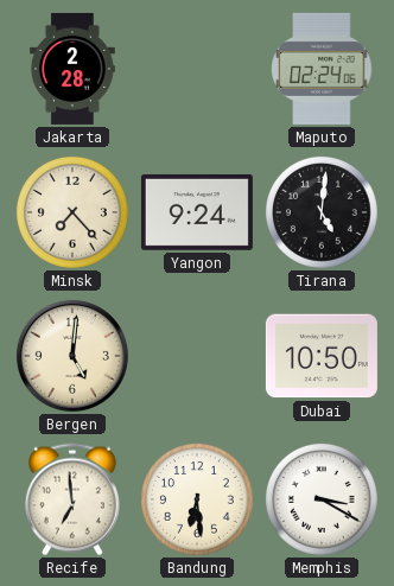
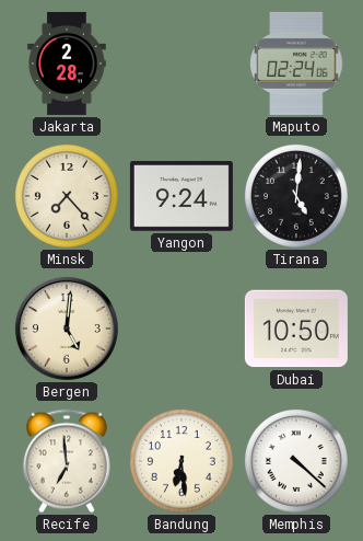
Memphis: 3:20 -> 4:22
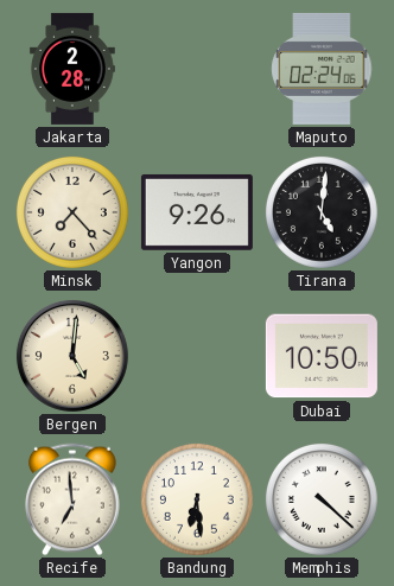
Yangon: 9:24 -> 9:26
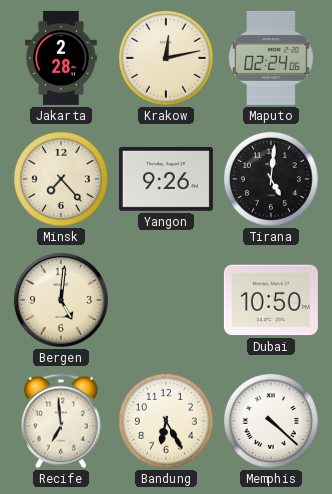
Krakow: none -> 12:13
Bandung: 6:29 -> 6:25
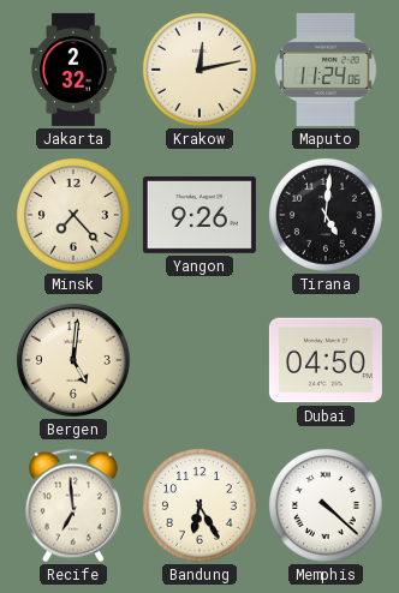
Jakarta: 2:28 -> 2:32
Maputo: 02:24 -> 11:24
Dubai: 10:50 -> 04:50
